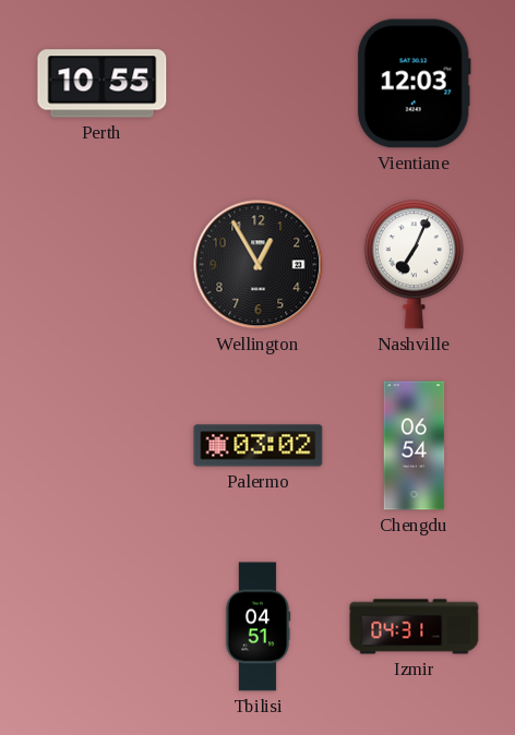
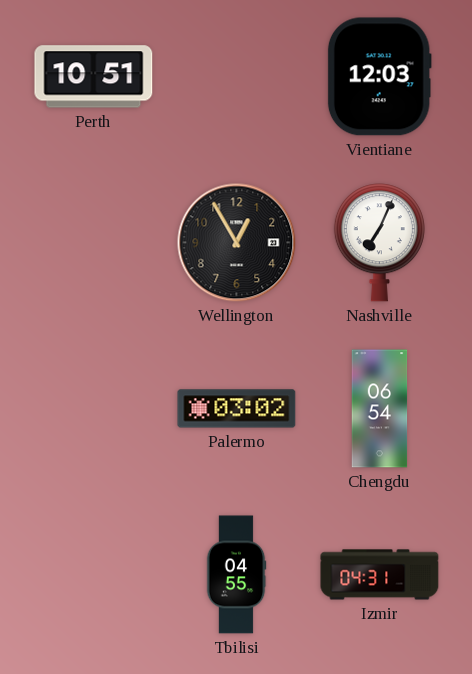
Perth: 10:55 -> 10:51
Tbilisi: 04:51 -> 04:55
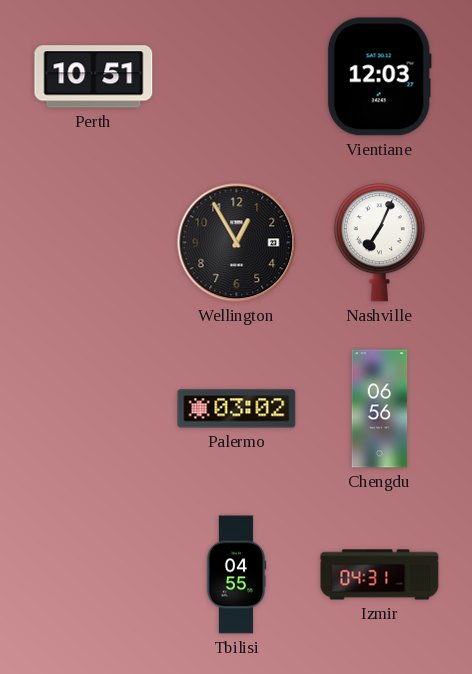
Chengdu: 06:54 -> 06:56
